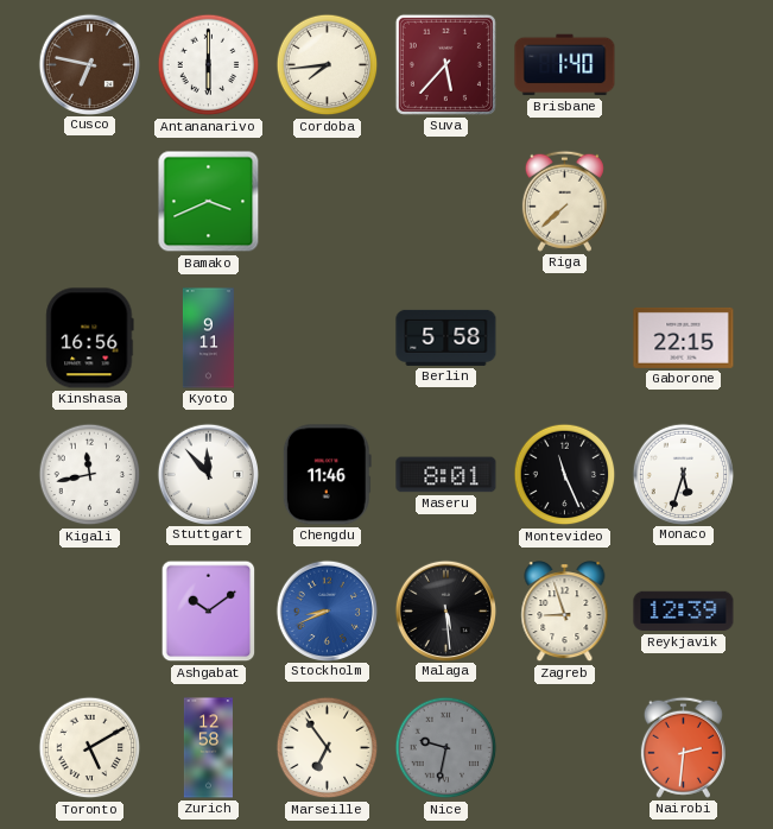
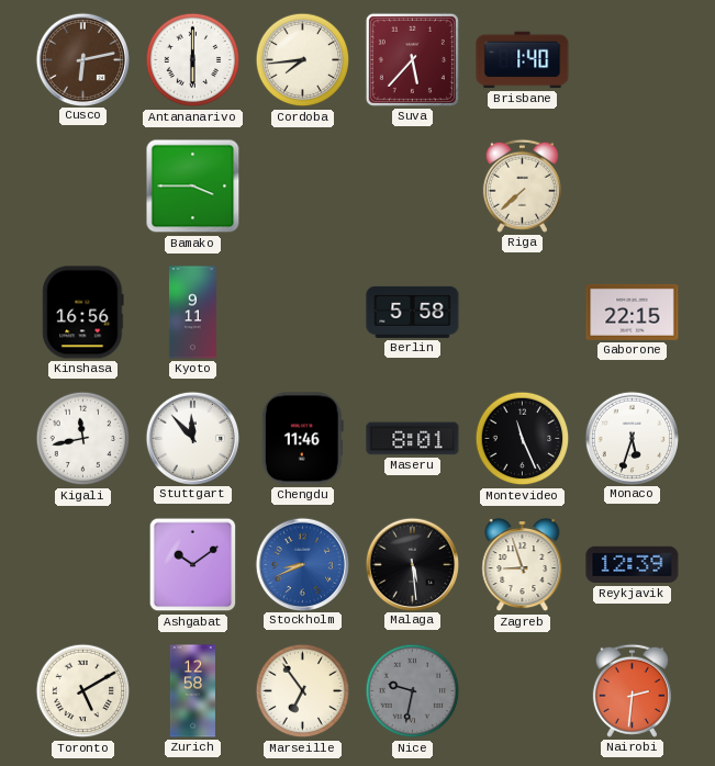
Cusco: 6:47 -> 6:13
Bamako: 3:41 -> 3:45
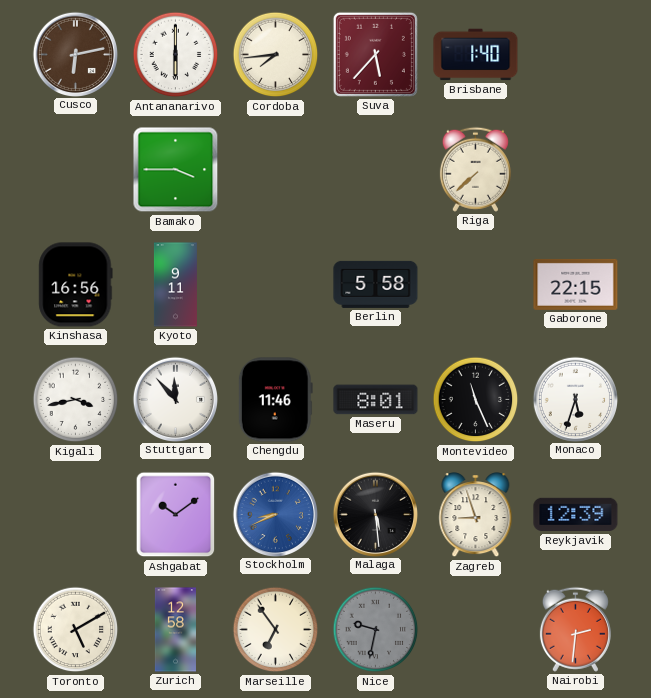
Kigali: 11:43 -> 3:43
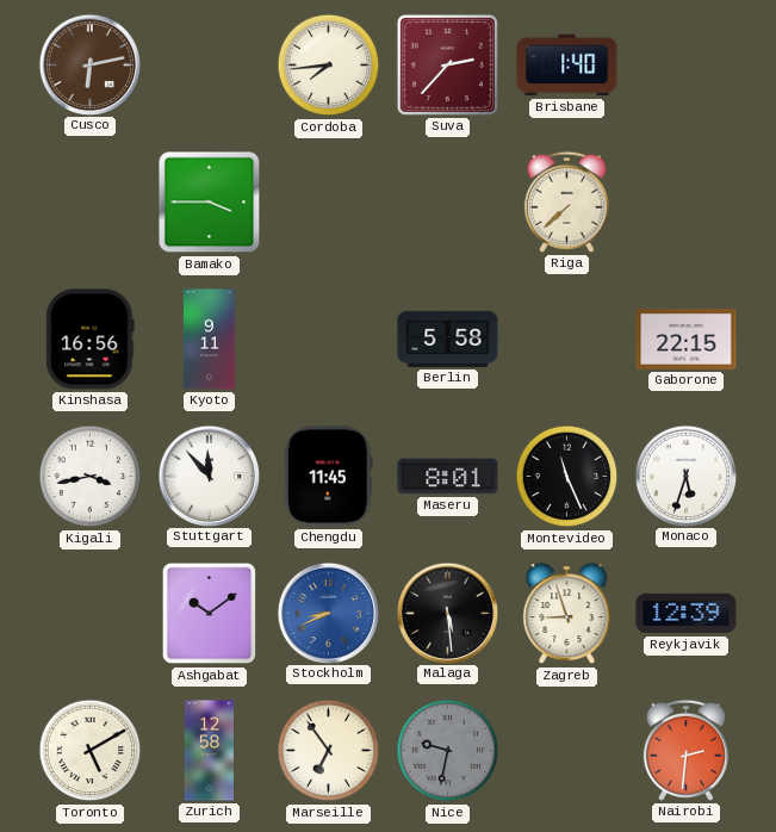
Antananarivo: 6:00 -> none
Suva: 5:37 -> 2:37
Chengdu: 11:46 -> 11:45
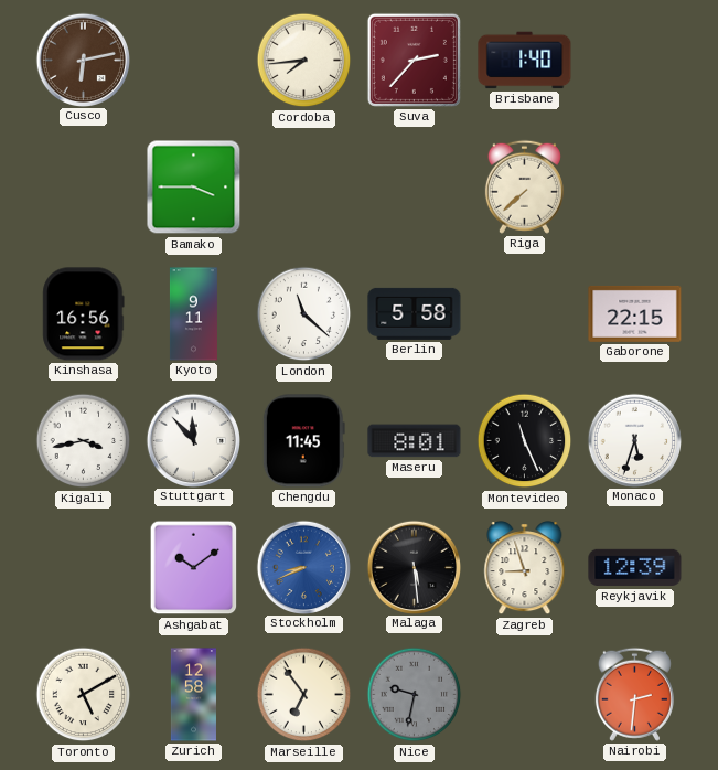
London: none -> 11:22
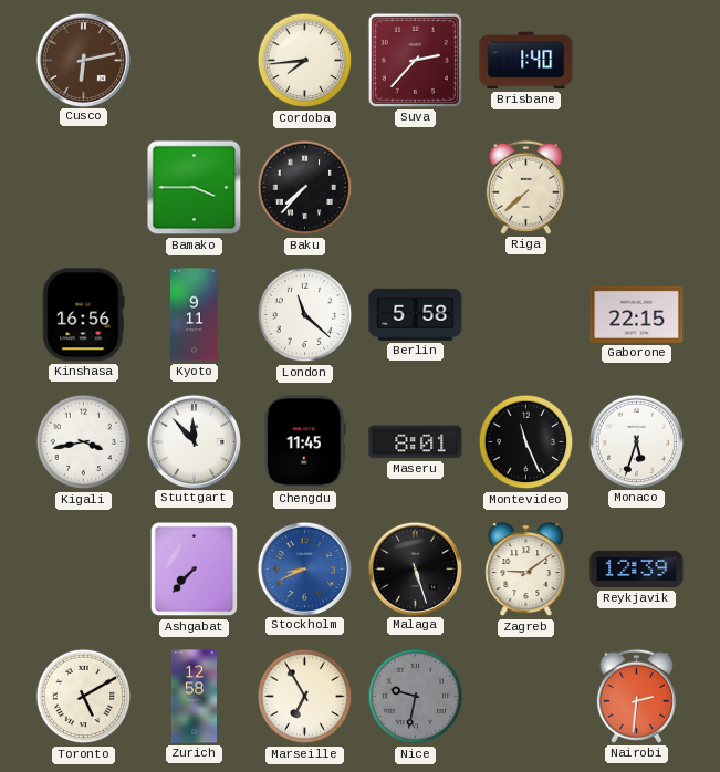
Baku: none -> 7:37
Ashgabat: 10:09 -> 7:37
Malaga: 5:29 -> 5:27
Zagreb: 8:57 -> 9:09
Marseille: 6:54 -> 6:55
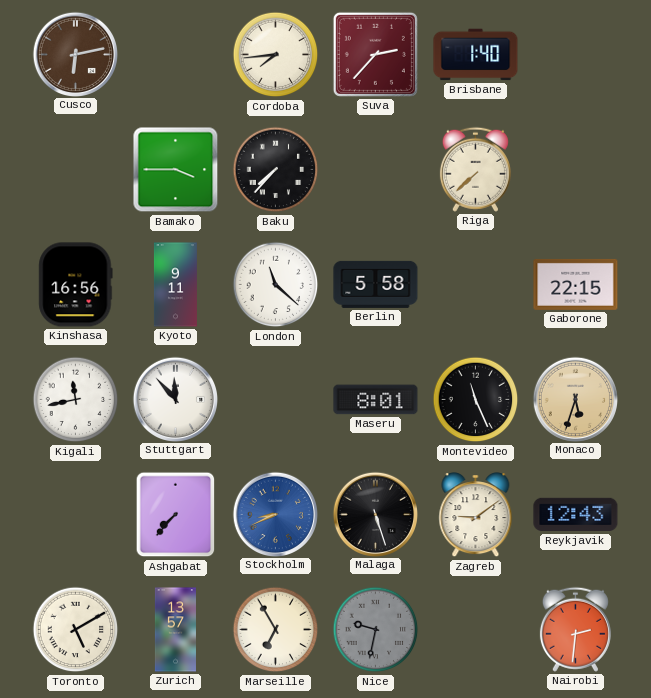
Kigali: 3:43 -> 11:43
Chengdu: 11:45 -> none
Monaco dial: white -> champagne
Reykjavik: 12:39 -> 12:43
Zurich: 12:58 -> 13:57
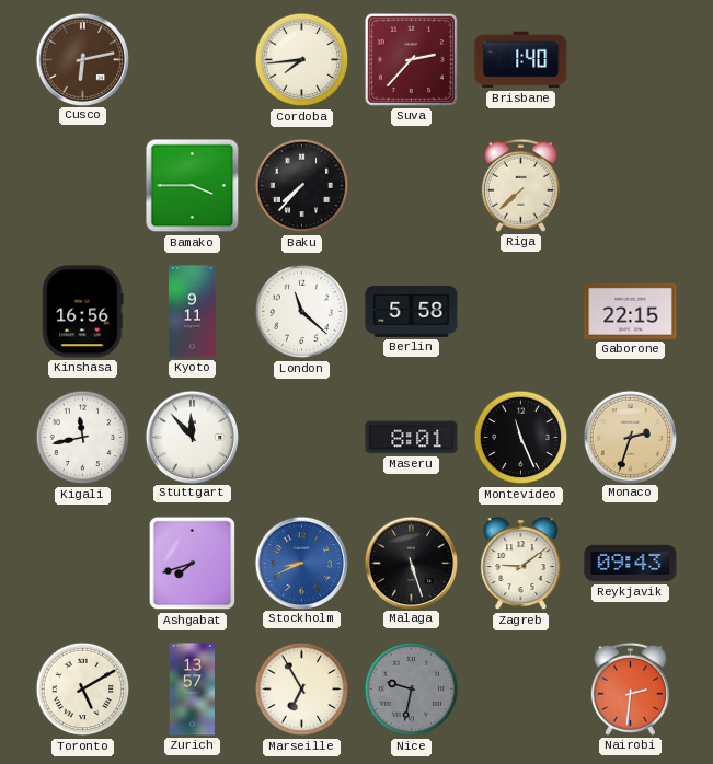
Monaco: 5:33 -> 2:33
Ashgabat: 7:37 -> 7:42
Reykjavik: 12:43 -> 09:43
